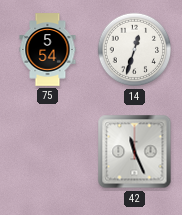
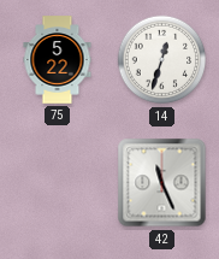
75: 5:54 -> 5:22
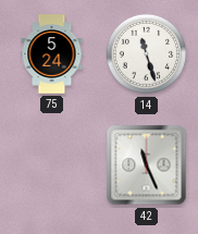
75: 5:22 -> 5:24
14: 12:33 -> 11:27
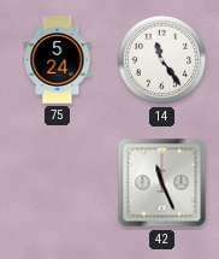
14: 11:27 -> 11:24
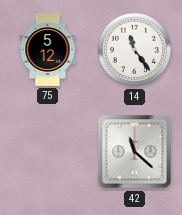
75: 5:24 -> 5:12
42: 11:26 -> 11:22
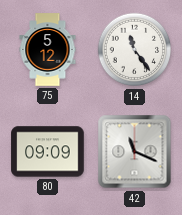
80: none -> 09:09
42: 11:22 -> 11:19
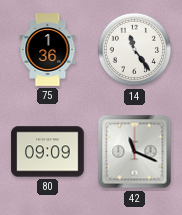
75: 5:12 -> 1:36
